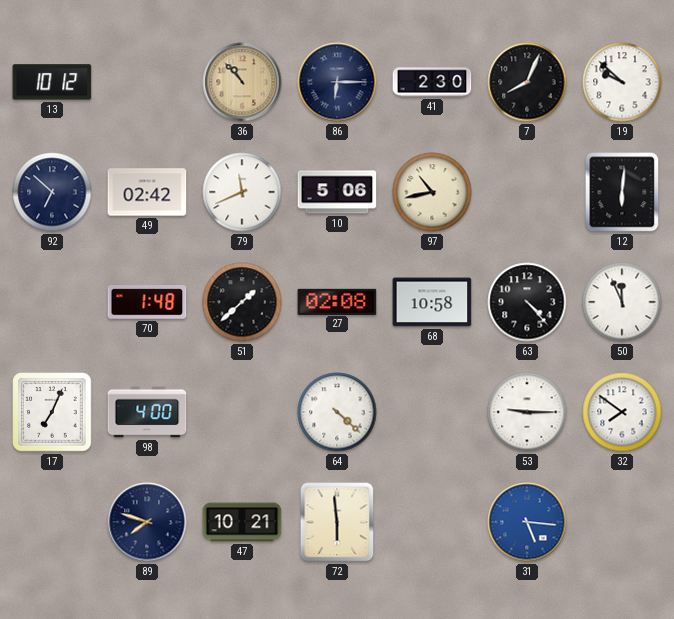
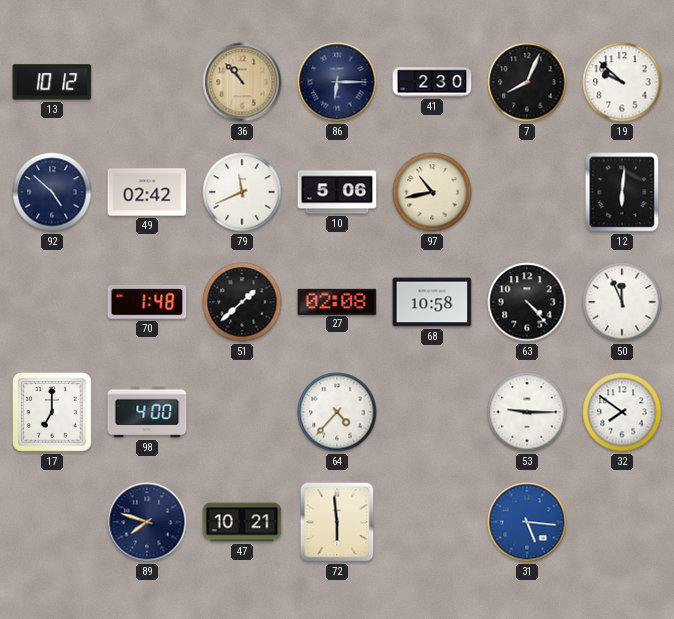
92: 6:52 -> 4:52
17: 7:04 -> 7:00
64: 4:22 -> 4:37
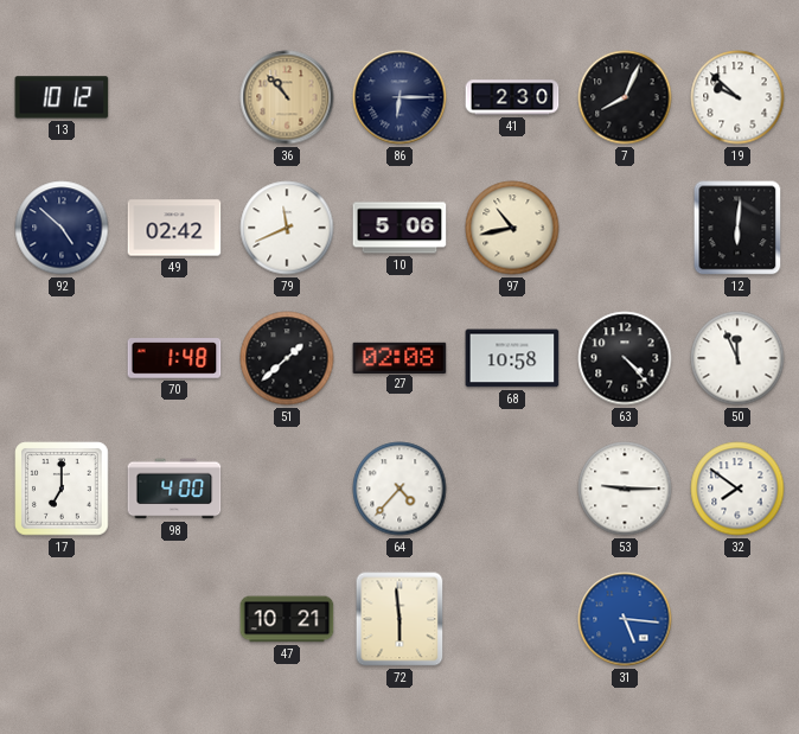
89: 7:48 -> none
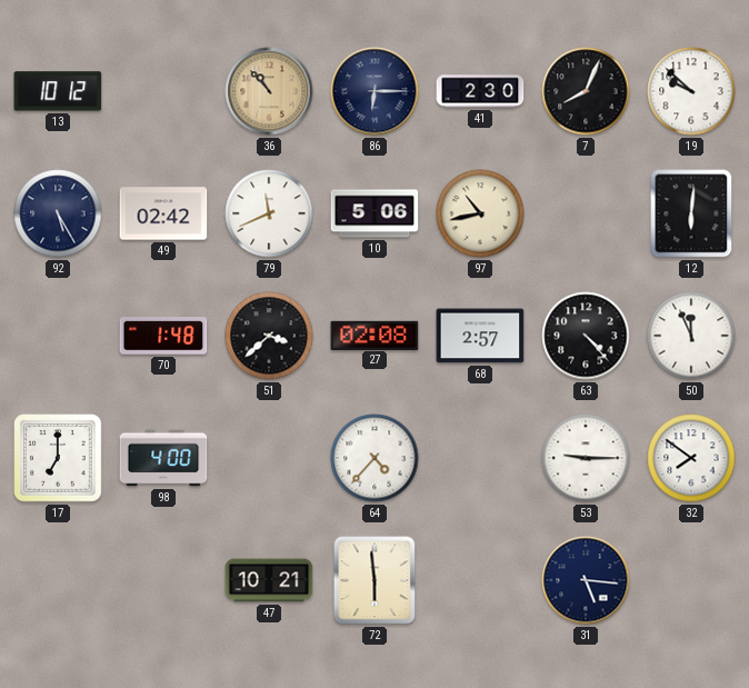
92: 4:52 -> 5:25
51: 1:38 -> 3:38
68: 10:58 -> 2:57
31 dial: blue -> navy
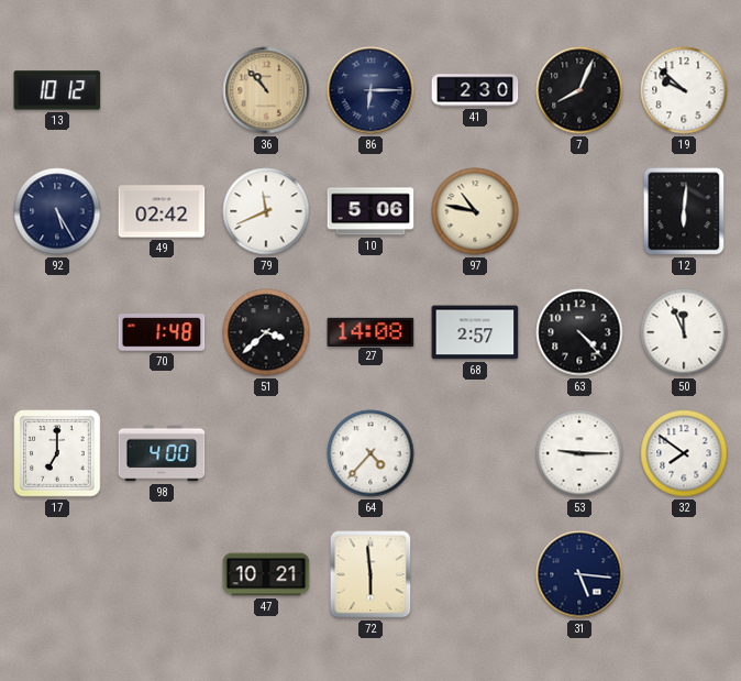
97: 10:43 -> 10:47
27: 02:08 -> 14:08
